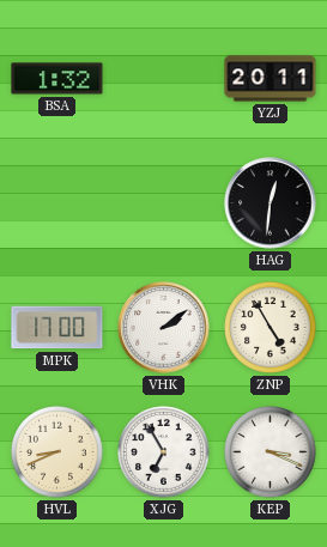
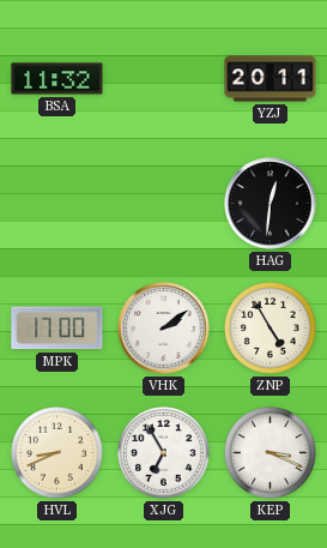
BSA: 1:32 -> 11:32
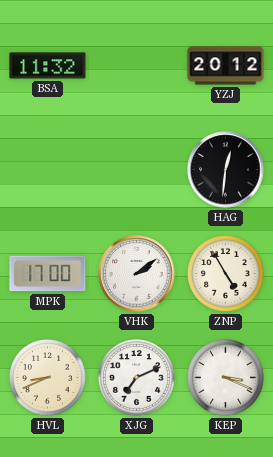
YZJ: 20:11 -> 20:12
XJG: 6:55 -> 7:11
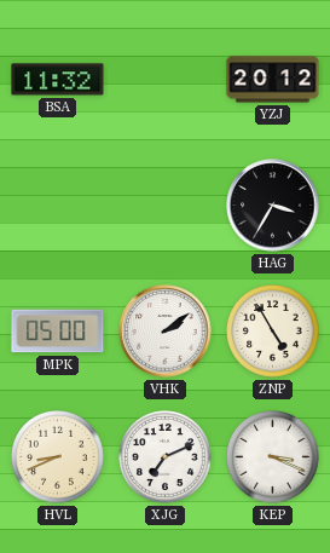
HAG: 12:31 -> 3:35
MPK: 17:00 -> 05:00
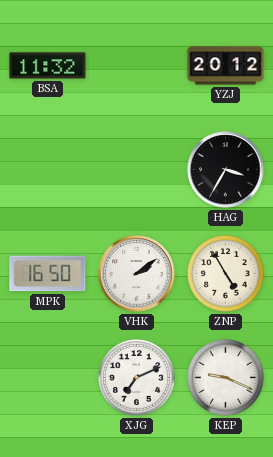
MPK: 05:00 -> 16:50
HVL: 8:41 -> none
KEP: 3:19 -> 9:19
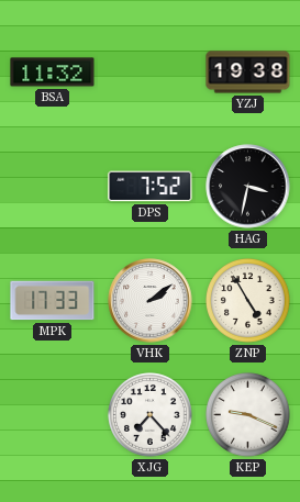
YZJ: 20:12 -> 19:38
DPS: none -> 7:52
HAG: 3:35 -> 3:32
MPK: 16:50 -> 17:33
XJG: 7:11 -> 7:23
